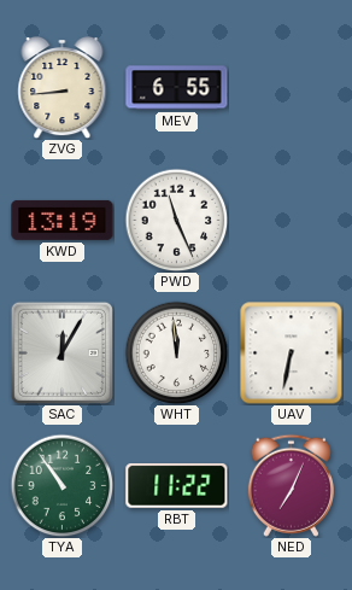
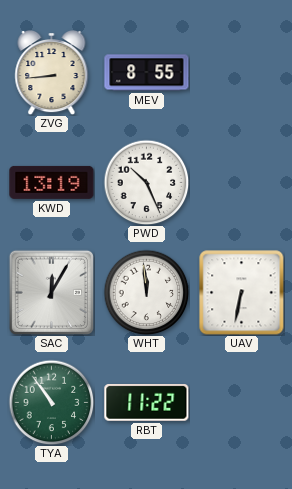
MEV: 6:55 -> 8:55
PWD: 11:26 -> 10:26
NED: 7:04 -> none
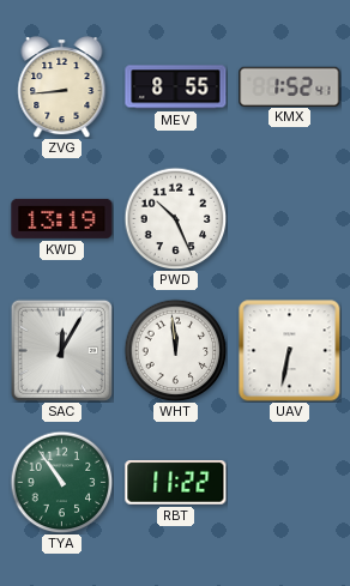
KMX: none -> 1:52
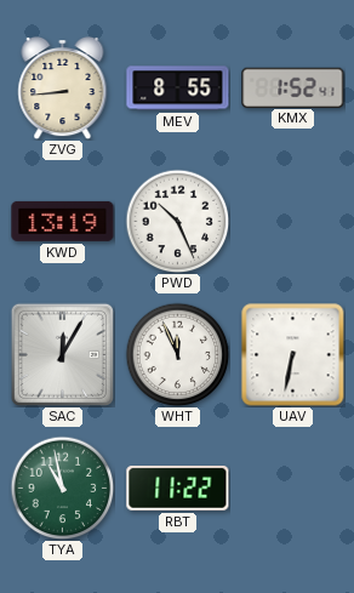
WHT: 11:59 -> 11:56
TYA: 10:54 -> 10:58
